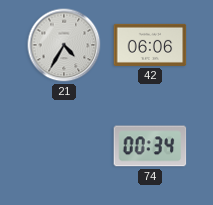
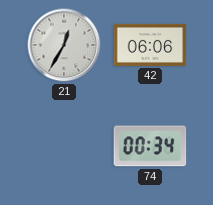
21: 4:35 -> 12:35
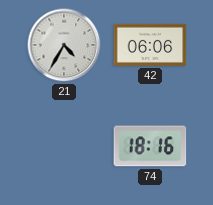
21: 12:35 -> 4:35
74: 00:34 -> 18:16
